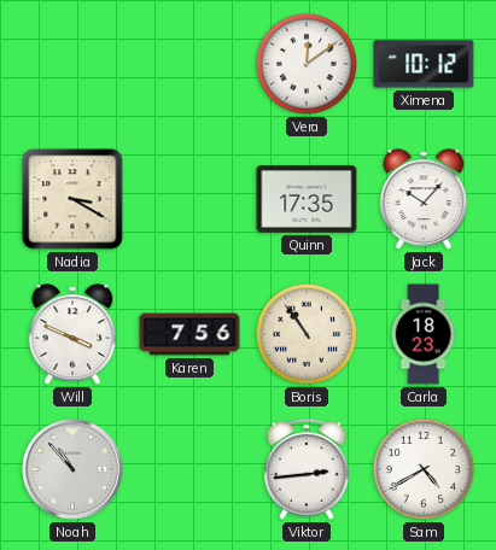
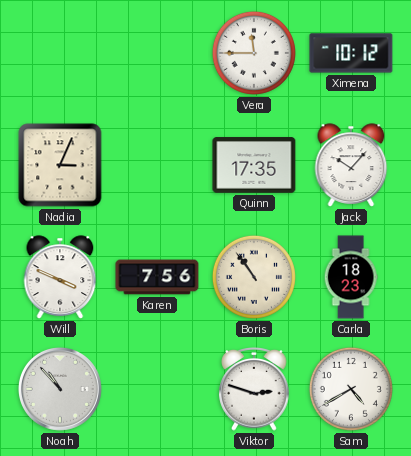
Vera: 12:09 -> 11:45
Nadia: 3:20 -> 3:04
Viktor: 2:44 -> 2:48
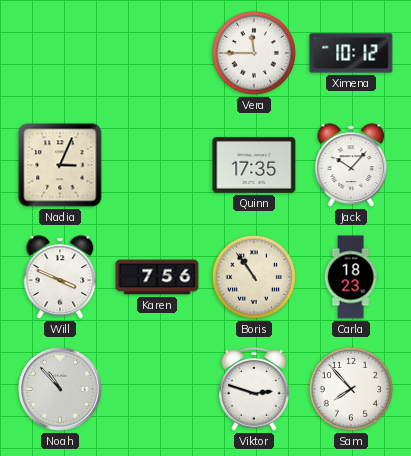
Sam: 4:40 -> 7:53
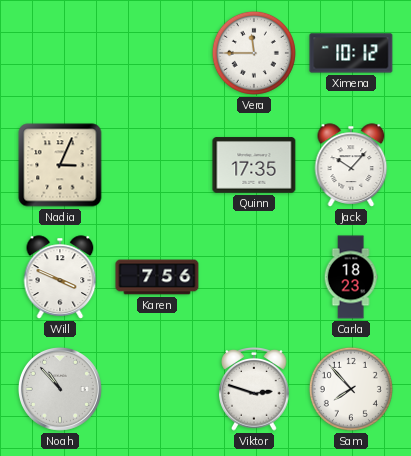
Boris: 10:54 -> none
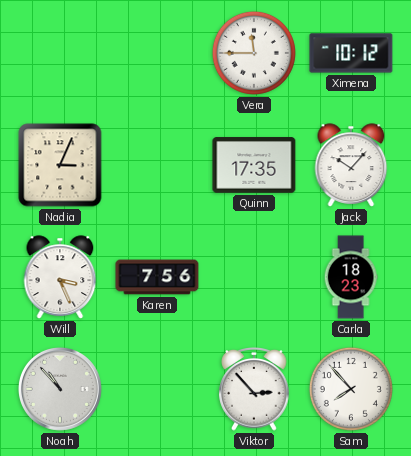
Will: 3:49 -> 3:26
Viktor: 2:48 -> 2:53
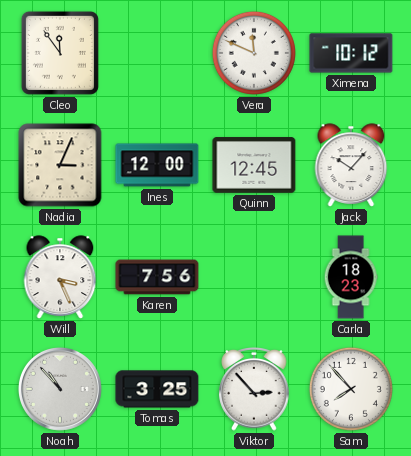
Cleo: none -> 11:54
Vera: 11:45 -> 11:49
Ines: none -> 12:00
Quinn: 17:35 -> 12:45
Tomas: none -> 3:25
